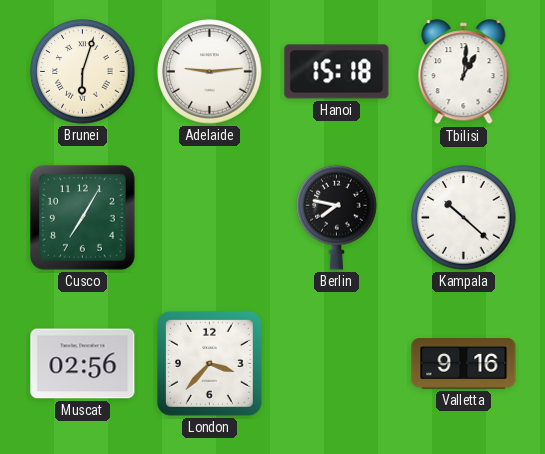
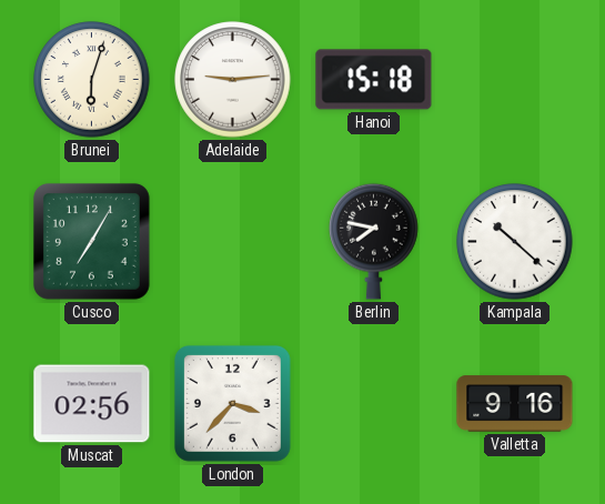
Tbilisi: 1:01 -> none
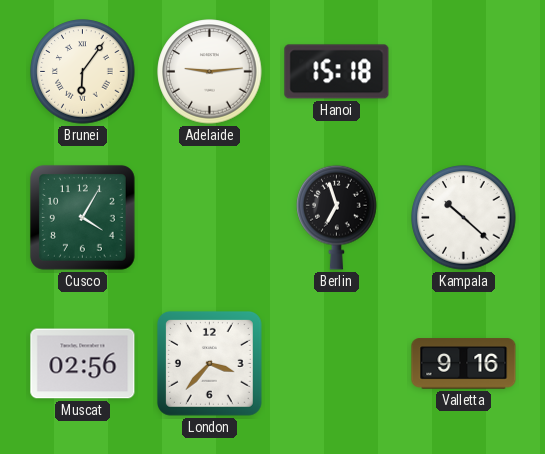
Brunei: 6:03 -> 6:06
Cusco: 7:05 -> 4:05
Berlin: 7:47 -> 6:57
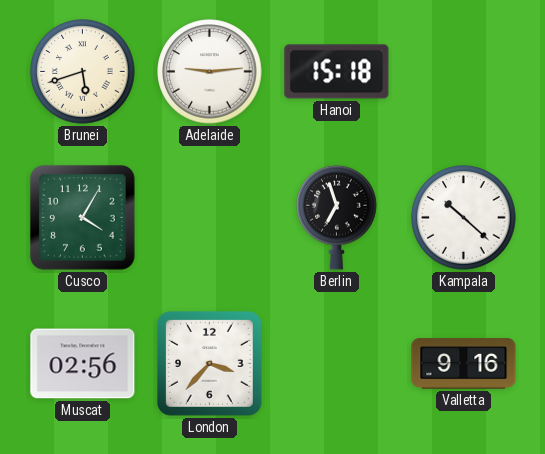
Brunei: 6:06 -> 5:42
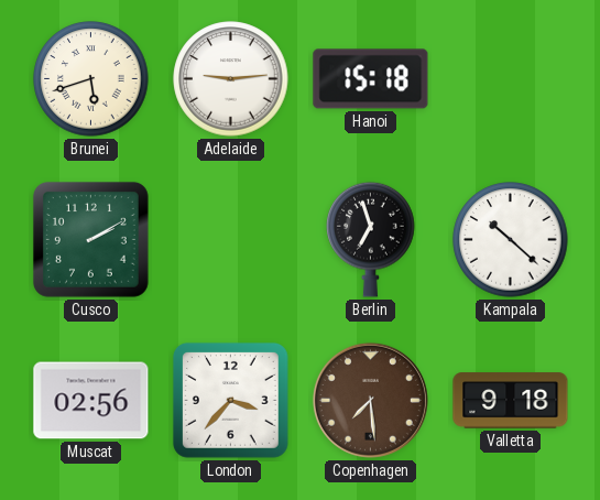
Cusco: 4:05 -> 2:10
Copenhagen: none -> 7:29
Valletta: 9:16 -> 9:18
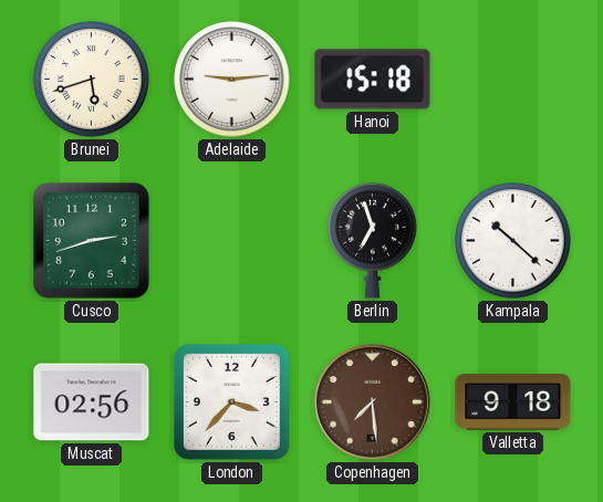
Cusco: 2:10 -> 2:42
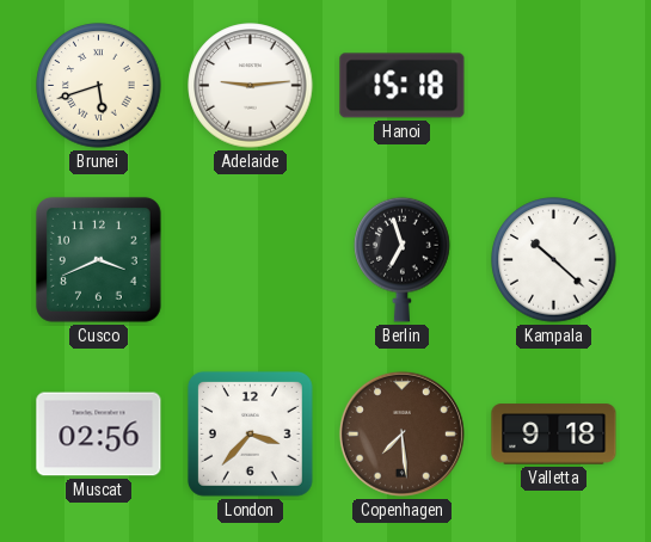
Cusco: 2:42 -> 3:41
